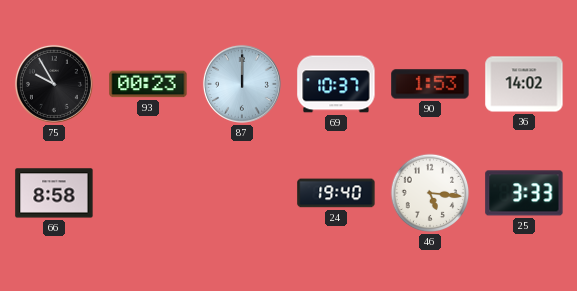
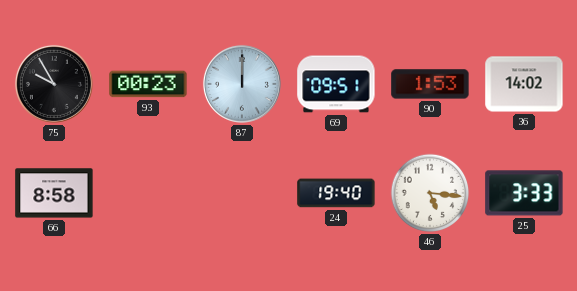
69: 10:37 -> 09:51
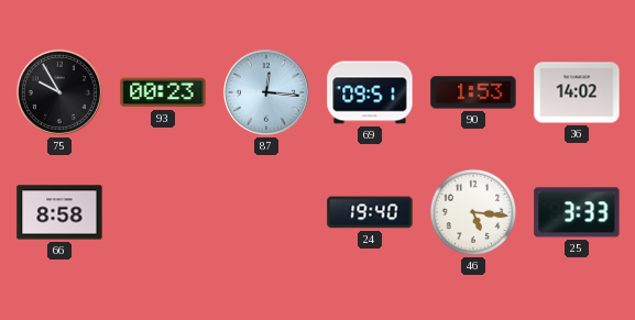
87: 12:00 -> 12:16
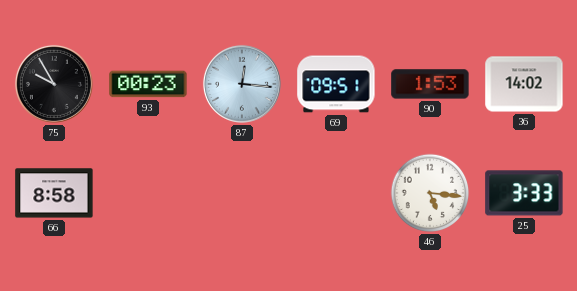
24: 19:40 -> none
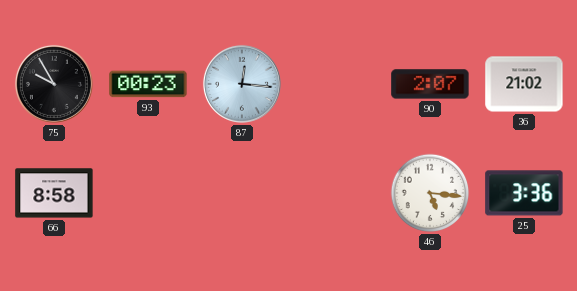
69: 09:51 -> none
90: 1:53 -> 2:07
36: 14:02 -> 21:02
25: 3:33 -> 3:36
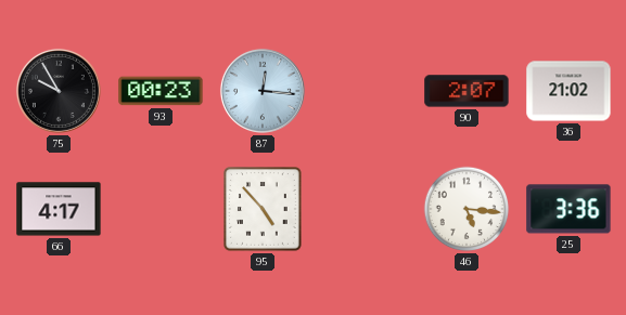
66: 8:58 -> 4:17
95: none -> 4:53
